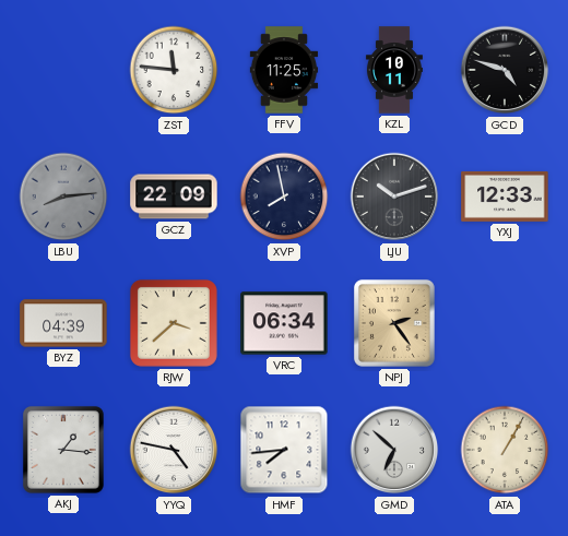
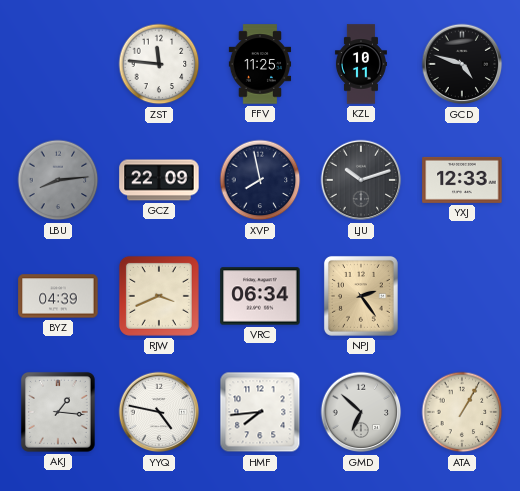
RJW: 3:38 -> 3:41
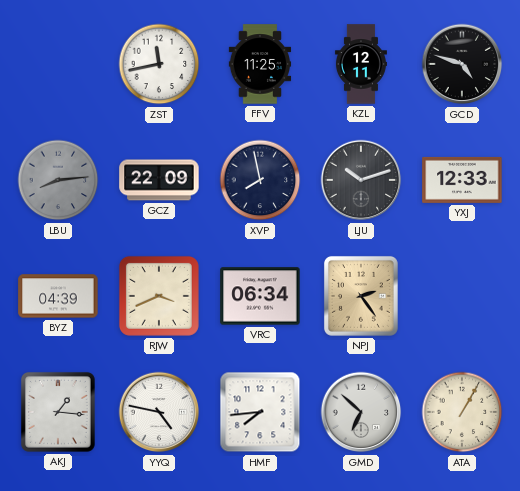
ZST: 11:46 -> 11:43
KZL: 10:11 -> 12:11
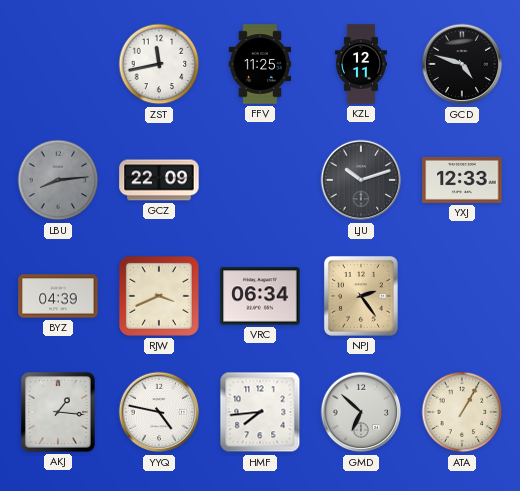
XVP: 7:58 -> none
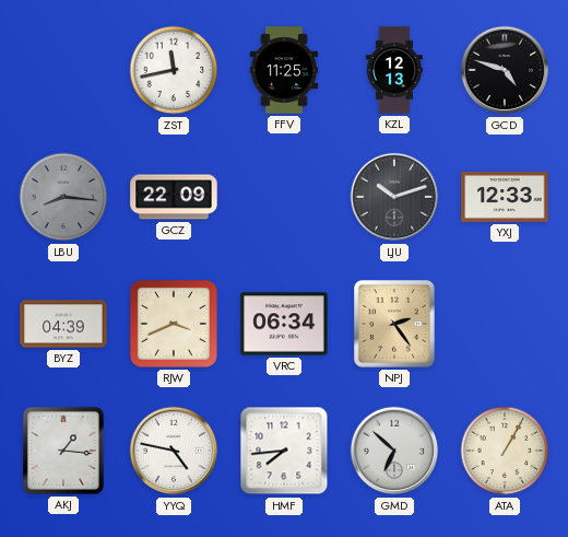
KZL: 12:11 -> 12:13
LBU: 8:14 -> 8:16
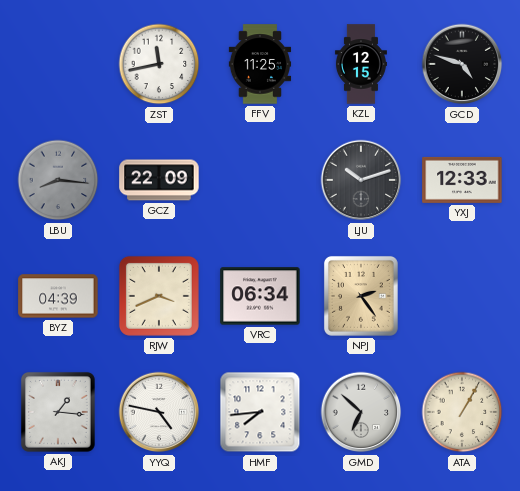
KZL: 12:13 -> 12:15
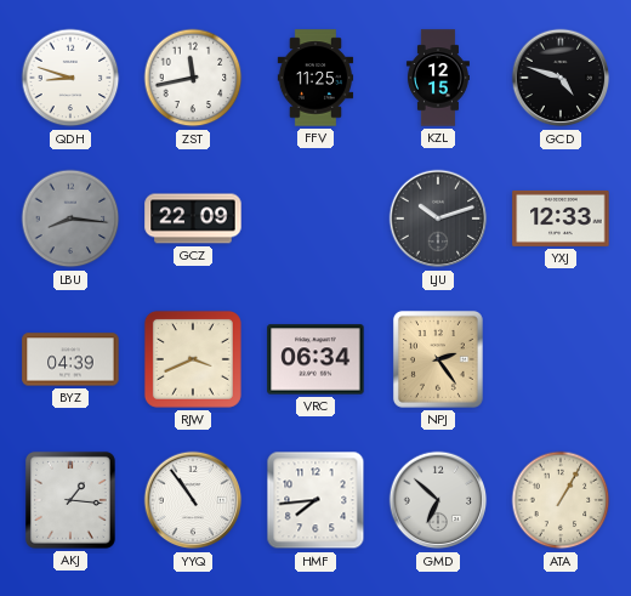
QDH: none -> 8:48
YYQ: 4:47 -> 10:54
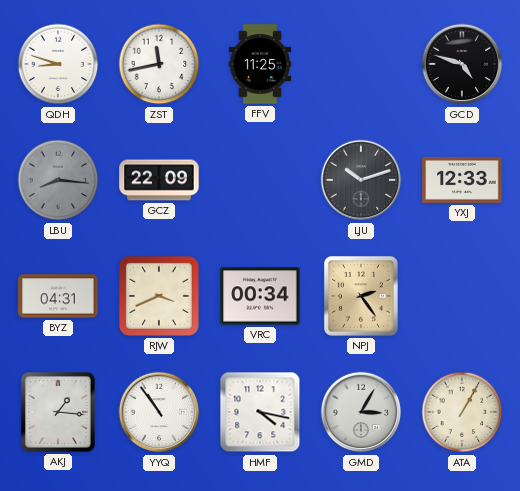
KZL: 12:15 -> none
BYZ: 04:39 -> 04:31
VRC: 06:34 -> 00:34
HMF: 7:44 -> 4:17
GMD: 6:52 -> 3:05
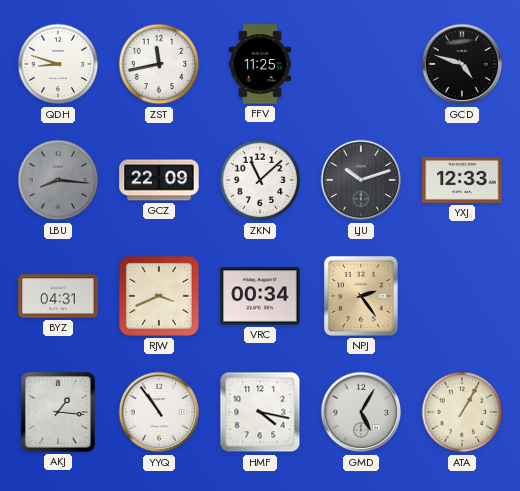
ZKN: none -> 11:08
GMD: 3:05 -> 5:05
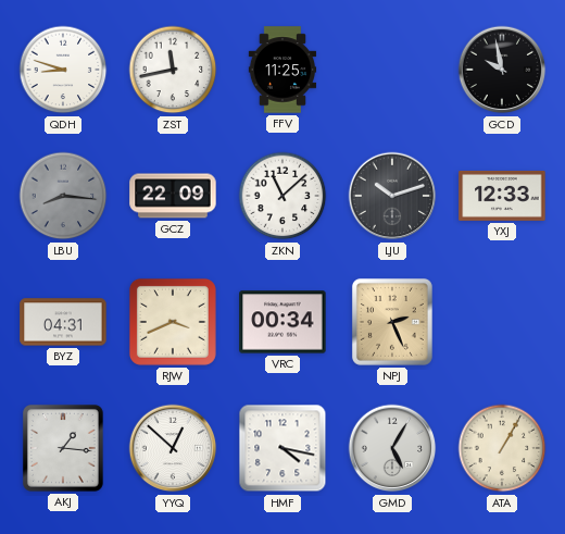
GCD: 4:48 -> 9:58
NPJ: 2:24 -> 2:26
YYQ: 10:54 -> 12:52
